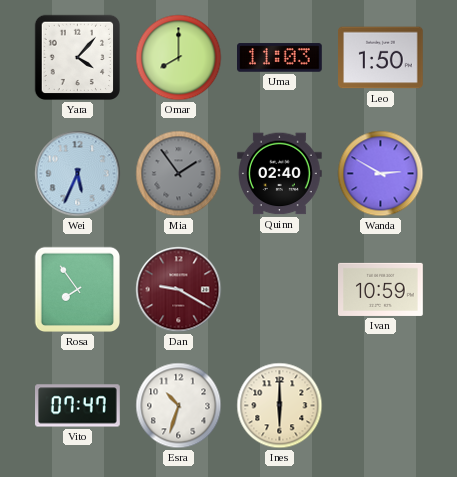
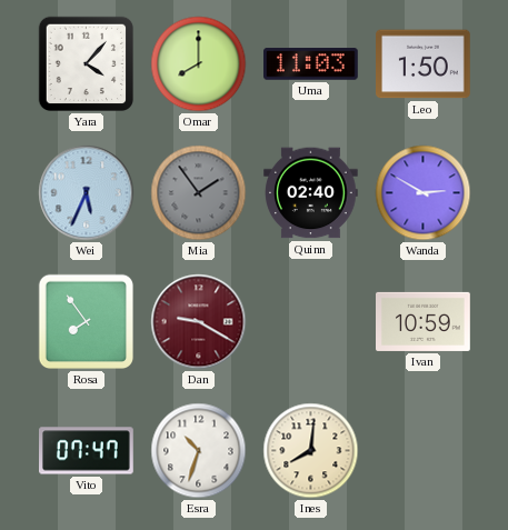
Ines: 6:00 -> 8:01
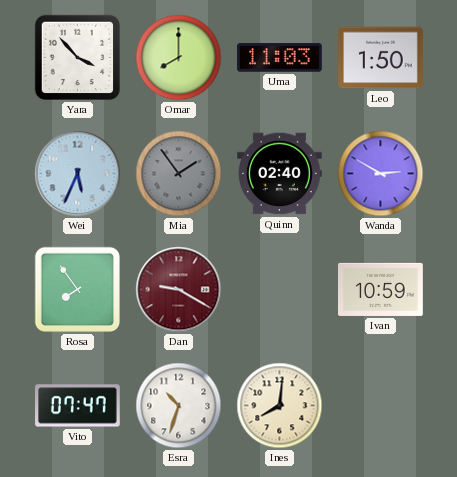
Yara: 4:07 -> 3:53
